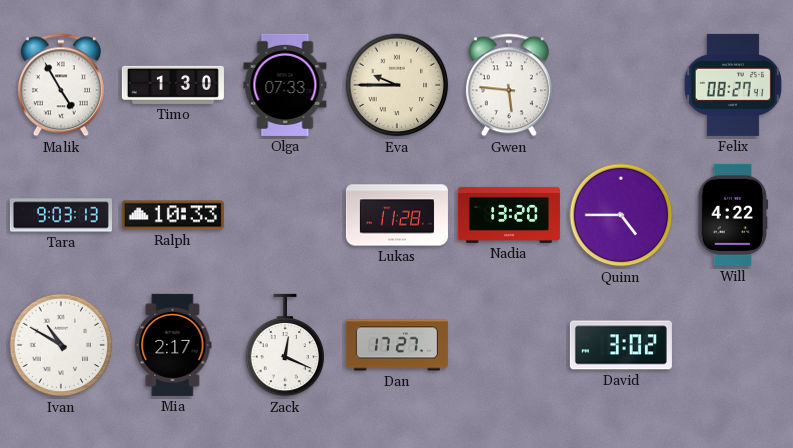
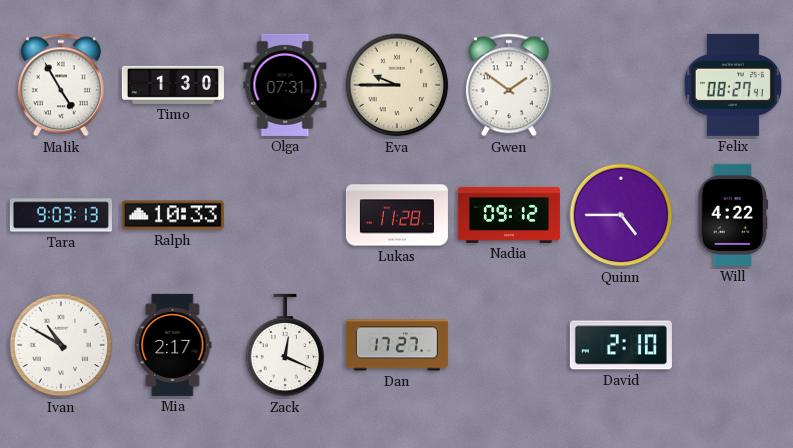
Olga: 07:33 -> 07:31
Gwen: 5:46 -> 1:51
Nadia: 13:20 -> 09:12
David: 3:02 -> 2:10
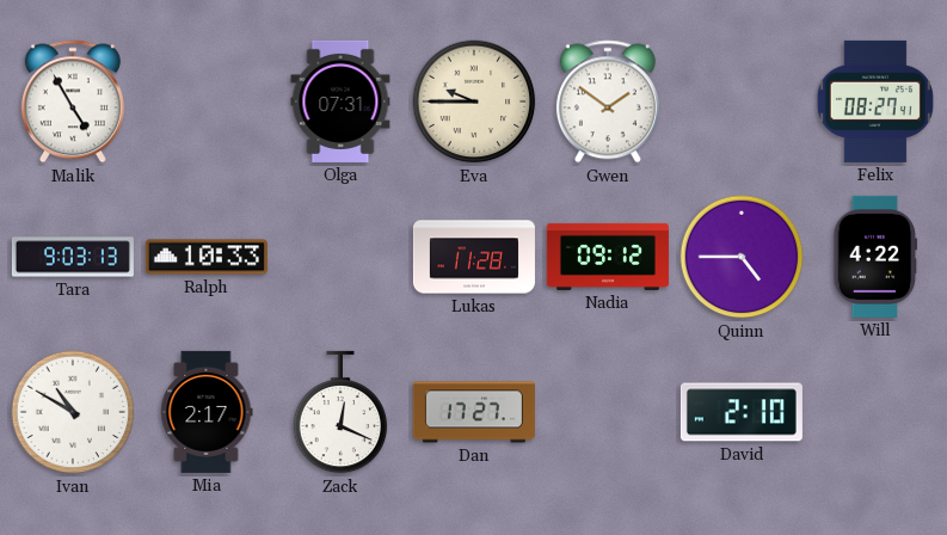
Timo: 1:30 -> none
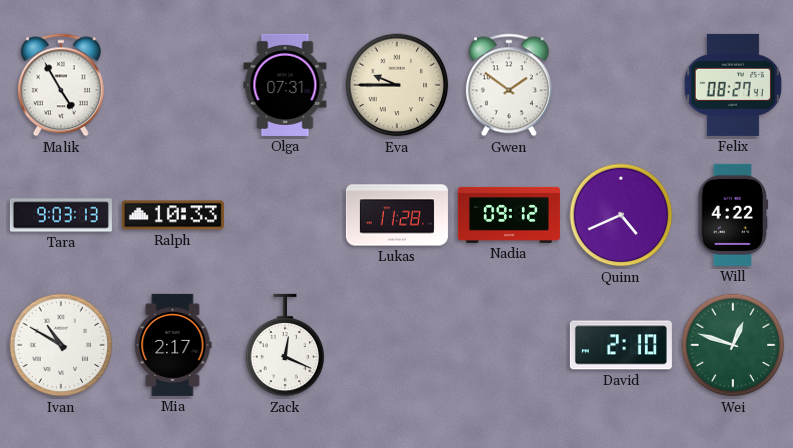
Quinn: 4:45 -> 4:41
Dan: 17:27 -> none
Wei: none -> 12:48
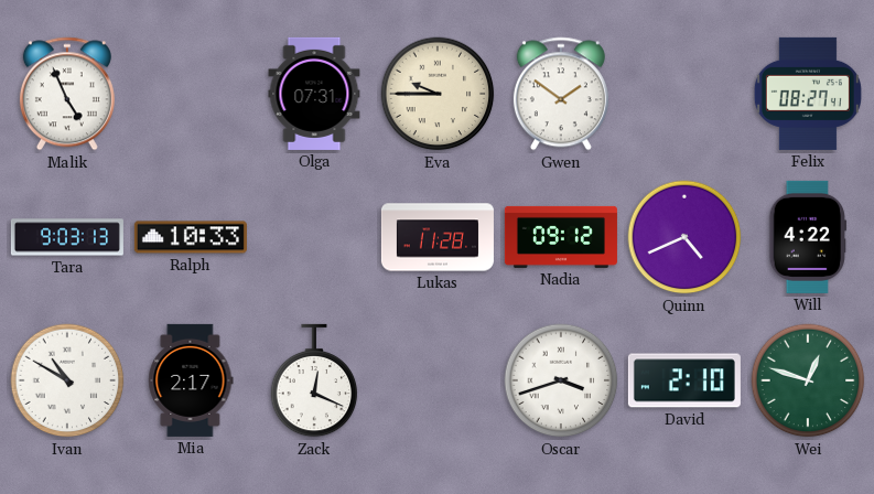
Malik: 4:55 -> 4:56
Oscar: none -> 3:42
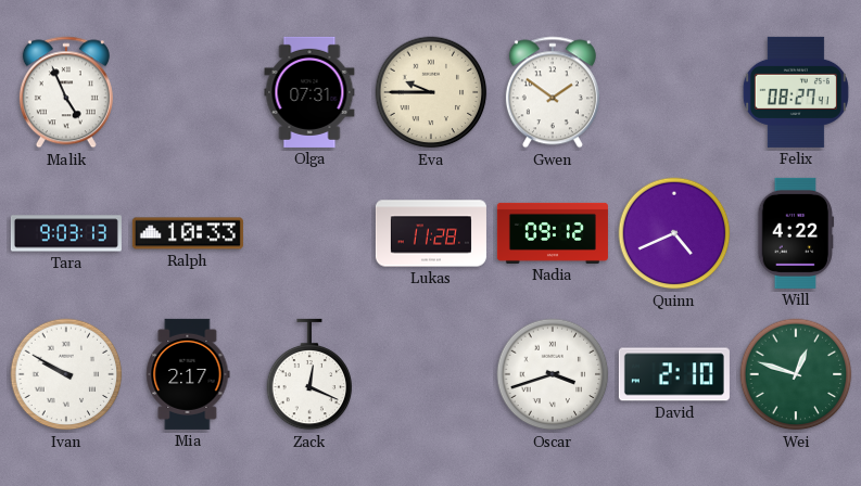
Ivan: 10:50 -> 9:50
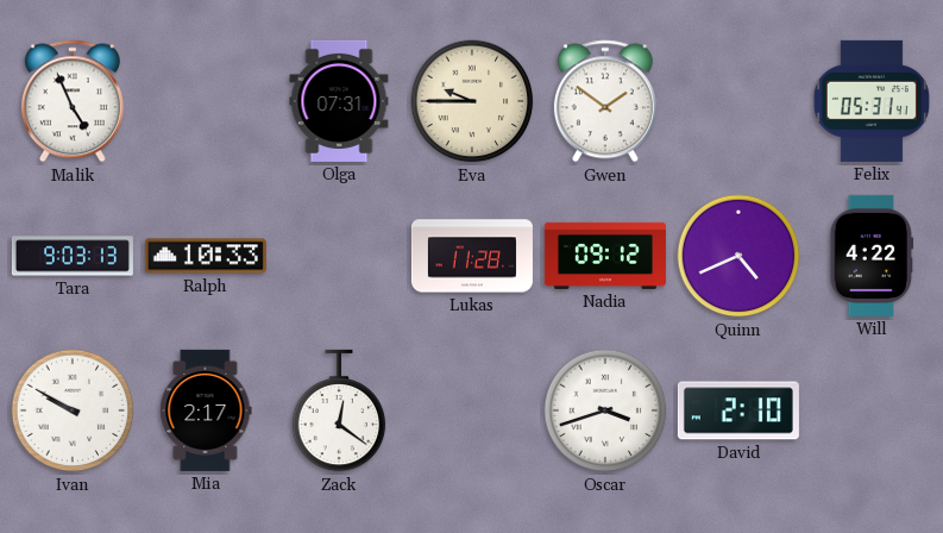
Felix: 08:27 -> 05:31
Zack: 12:19 -> 12:21
Wei: 12:48 -> none
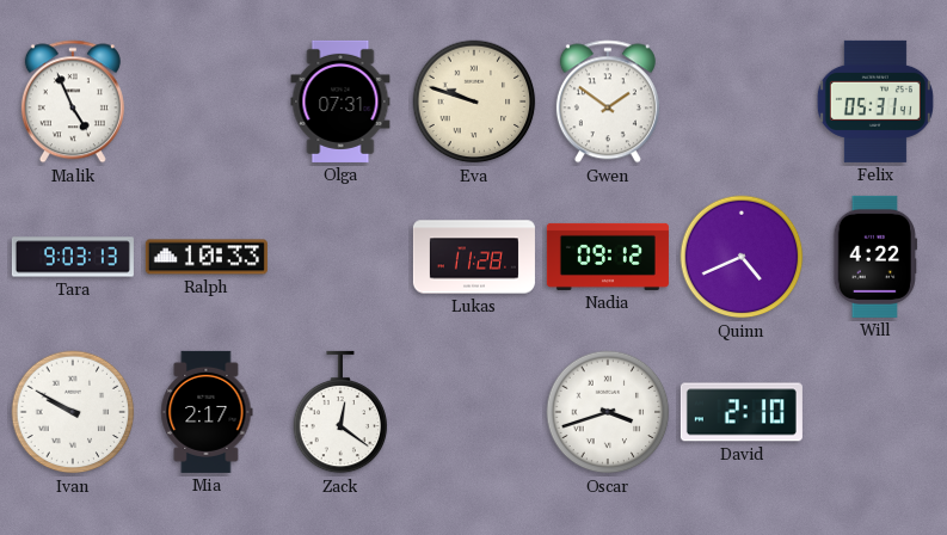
Eva: 9:45 -> 9:48
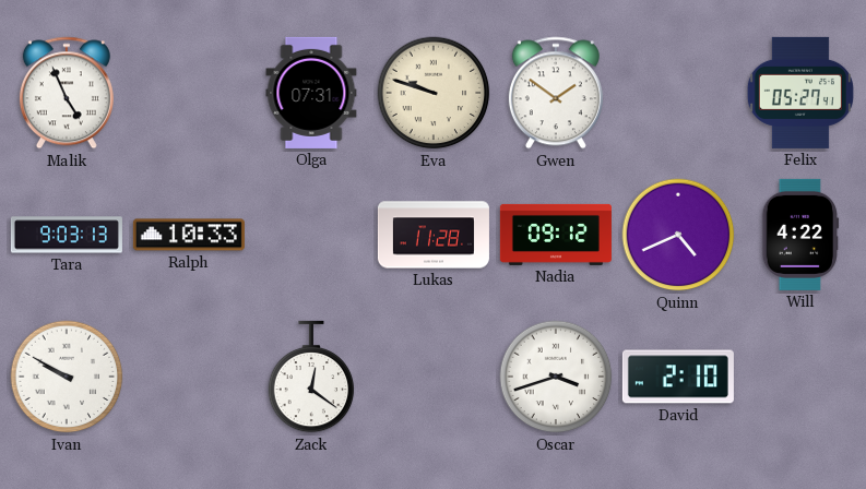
Felix: 05:31 -> 05:27
Mia: 2:17 -> none
